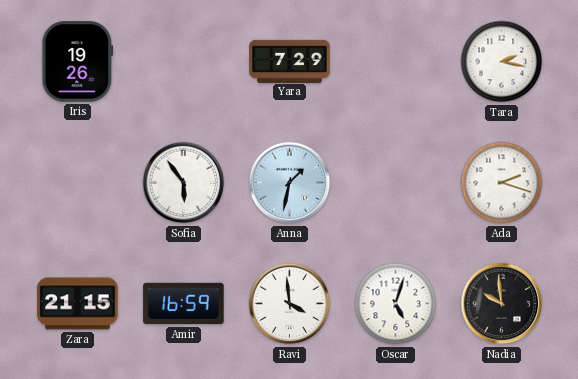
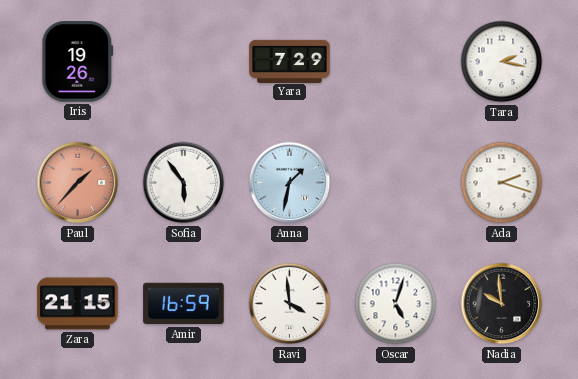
Paul: none -> 1:37
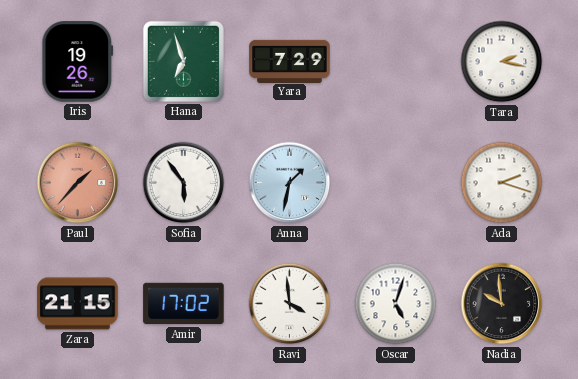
Hana: none -> 6:57
Amir: 16:59 -> 17:02
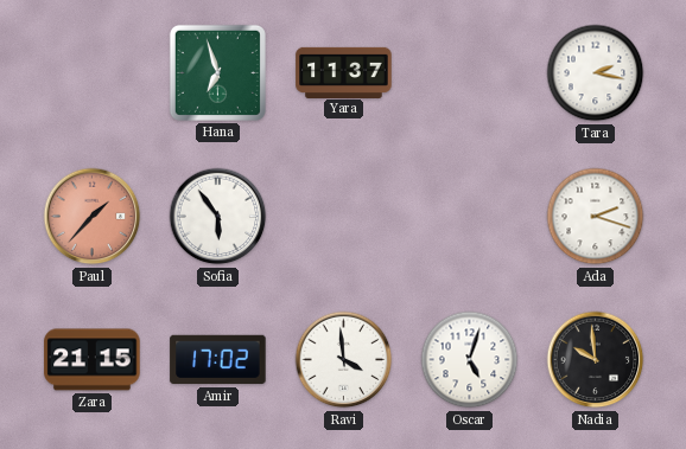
Iris: 19:26 -> none
Yara: 7:29 -> 11:37
Anna: 1:32 -> none
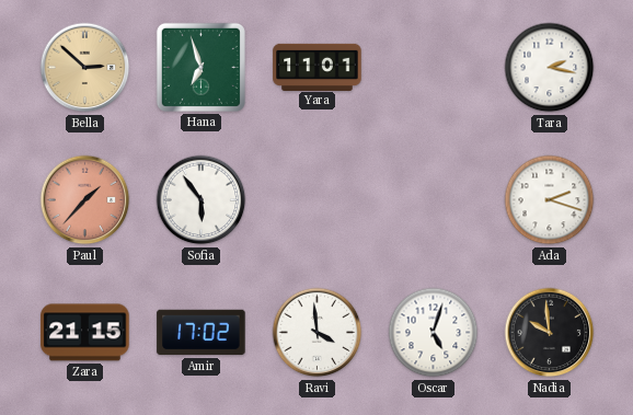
Bella: none -> 2:52
Yara: 11:37 -> 11:01
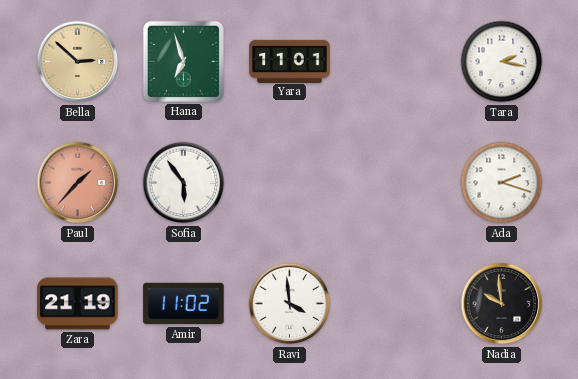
Zara: 21:15 -> 21:19
Amir: 17:02 -> 11:02
Oscar: 5:03 -> none
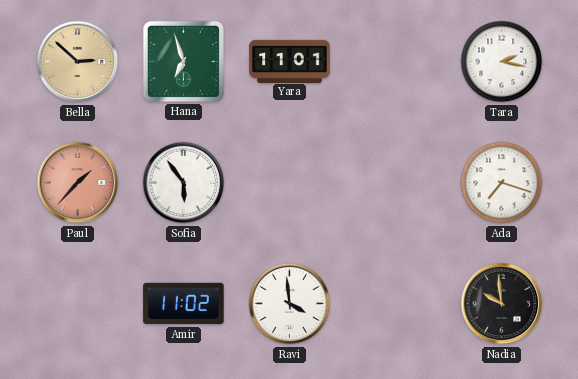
Ada: 2:18 -> 7:18
Zara: 21:19 -> none
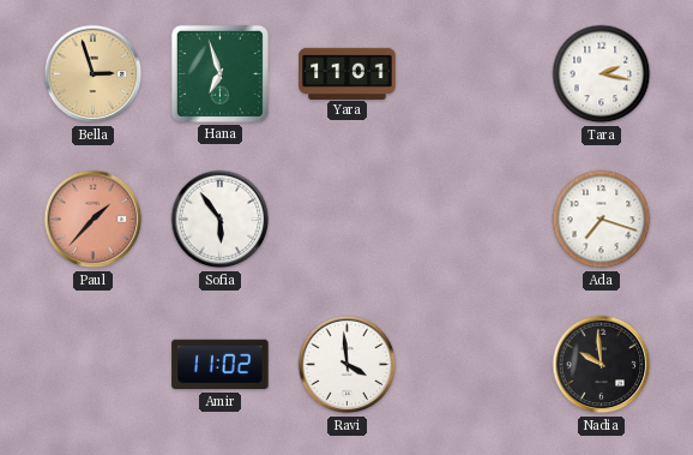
Bella: 2:52 -> 2:57
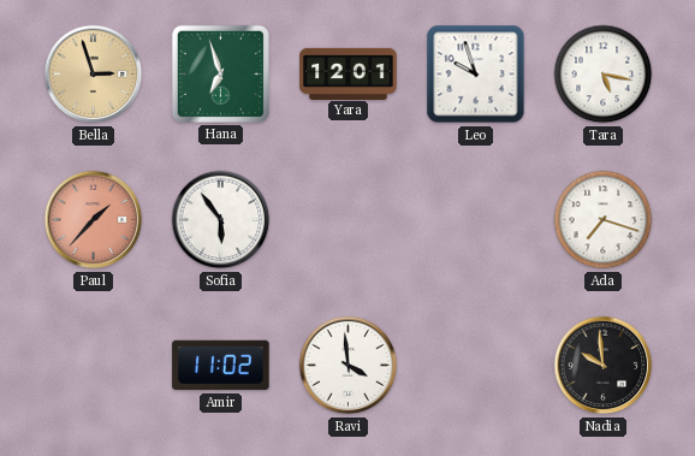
Yara: 11:01 -> 12:01
Leo: none -> 9:57
Tara: 2:17 -> 5:17
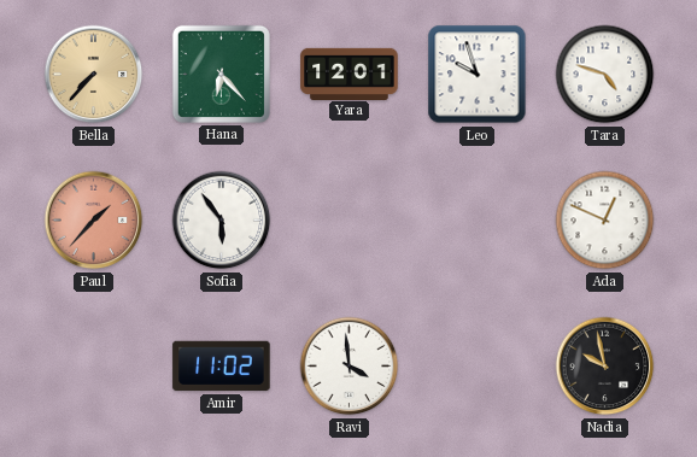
Bella: 2:57 -> 7:37
Hana: 6:57 -> 6:23
Tara: 5:17 -> 4:48
Ada: 7:18 -> 12:49
Nadia: 9:59 -> 9:58
